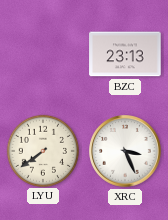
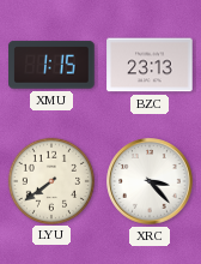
XMU: none -> 1:15
XRC: 3:26 -> 3:23
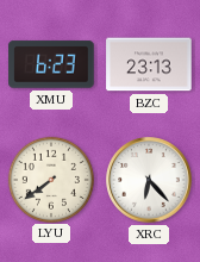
XMU: 1:15 -> 6:23
XRC: 3:23 -> 6:23
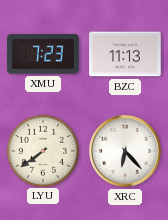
XMU: 6:23 -> 7:23
BZC: 23:13 -> 11:13
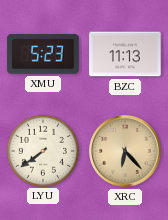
XMU: 7:23 -> 5:23
XRC dial: white -> champagne
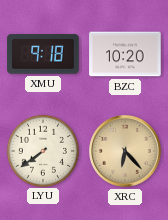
XMU: 5:23 -> 9:18
BZC: 11:13 -> 10:20
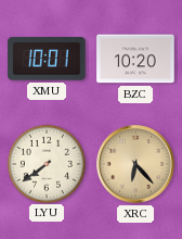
XMU: 9:18 -> 10:01
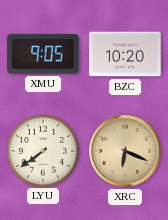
XMU: 10:01 -> 9:05
XRC: 6:23 -> 6:19
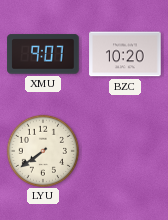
XMU: 9:05 -> 9:07
XRC: 6:19 -> none
